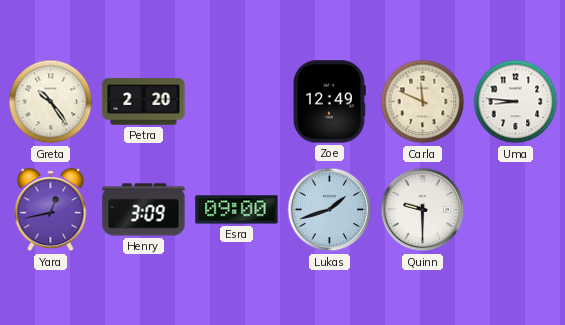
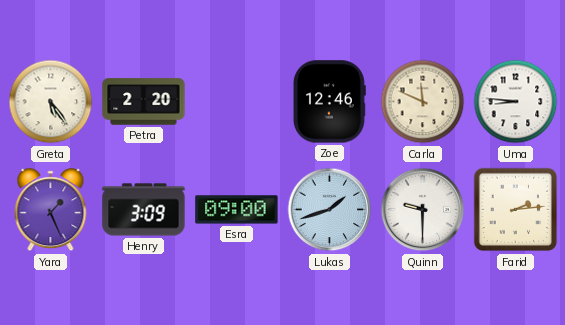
Greta: 10:24 -> 5:24
Zoe: 12:49 -> 12:46
Yara: 12:43 -> 1:26
Farid: none -> 2:14
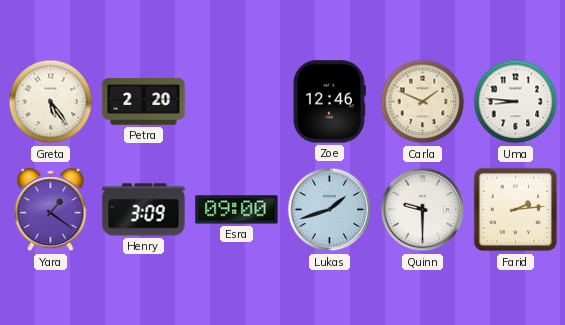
Carla: 11:49 -> 1:49
Yara: 1:26 -> 1:21
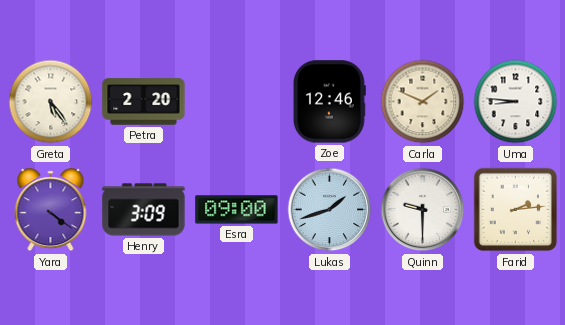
Yara: 1:21 -> 4:21
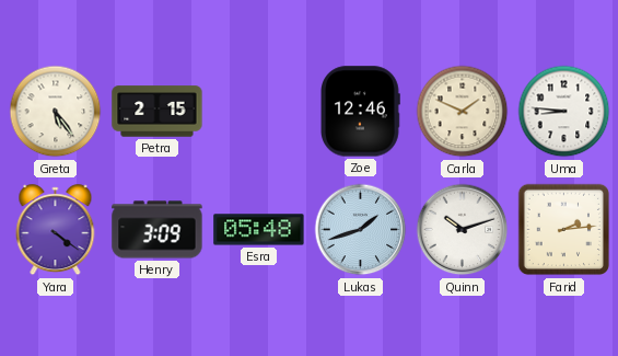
Petra: 2:20 -> 2:15
Esra: 09:00 -> 05:48
Quinn: 9:30 -> 10:12
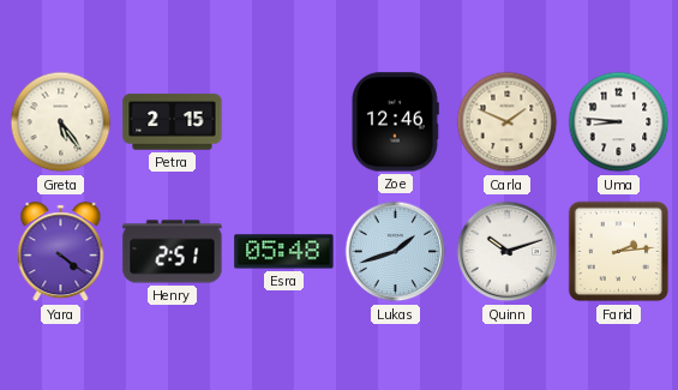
Henry: 3:09 -> 2:51
